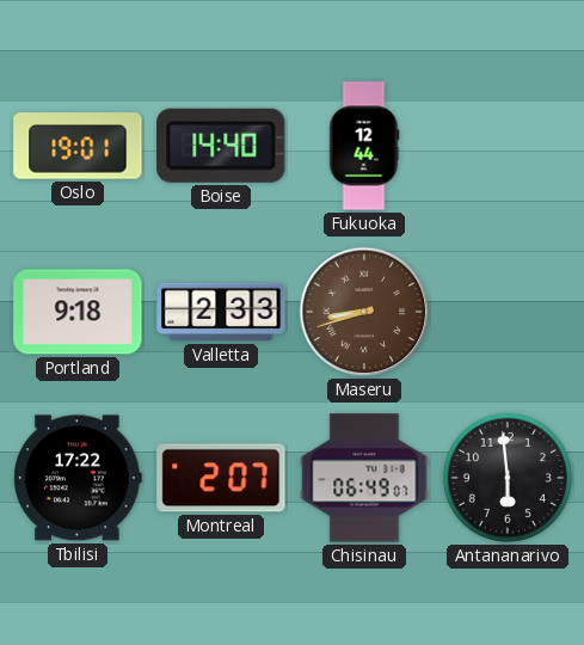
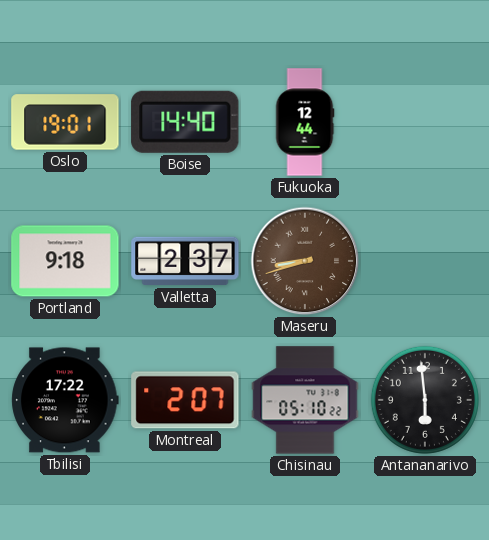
Valletta: 2:33 -> 2:37
Chisinau: 06:49 -> 05:10
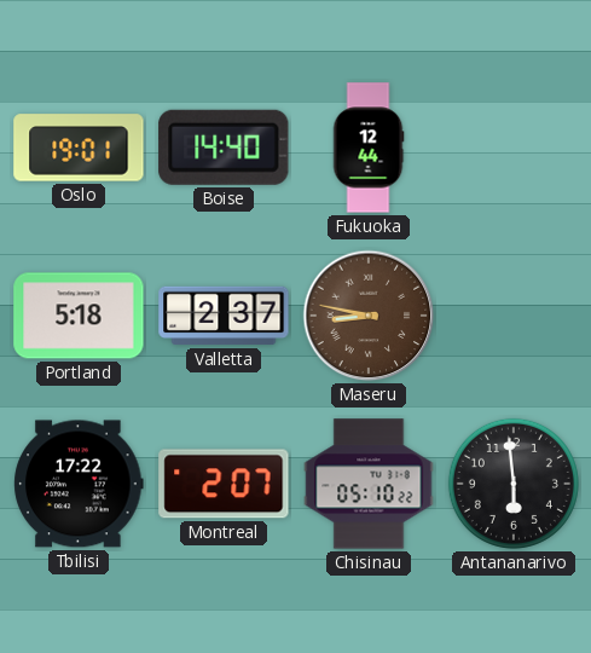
Portland: 9:18 -> 5:18
Maseru: 8:42 -> 8:47
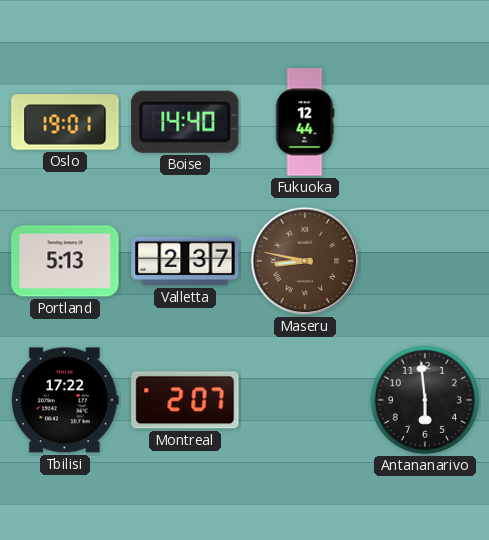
Portland: 5:18 -> 5:13
Chisinau: 05:10 -> none
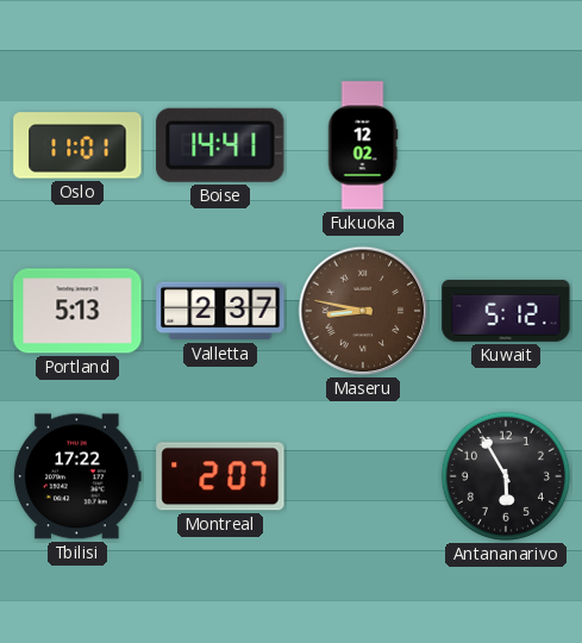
Oslo: 19:01 -> 11:01
Boise: 14:40 -> 14:41
Fukuoka: 12:44 -> 12:02
Kuwait: none -> 5:12
Antananarivo: 5:59 -> 5:55
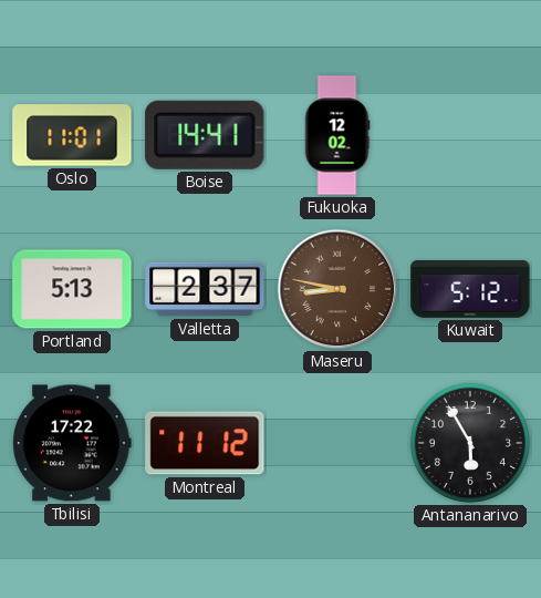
Montreal: 2:07 -> 11:12
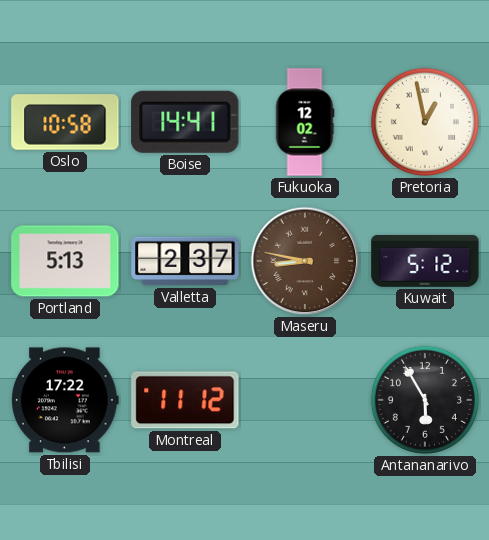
Oslo: 11:01 -> 10:58
Pretoria: none -> 12:58
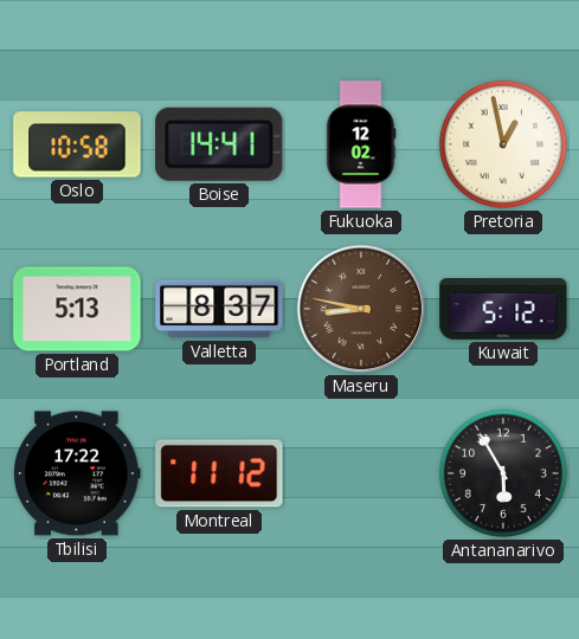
Valletta: 2:37 -> 8:37
